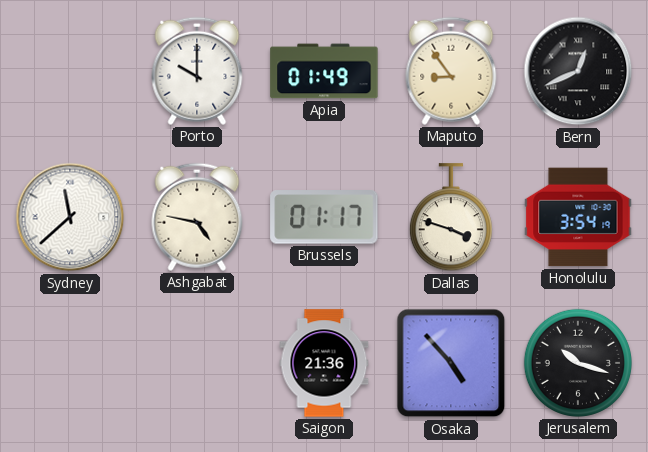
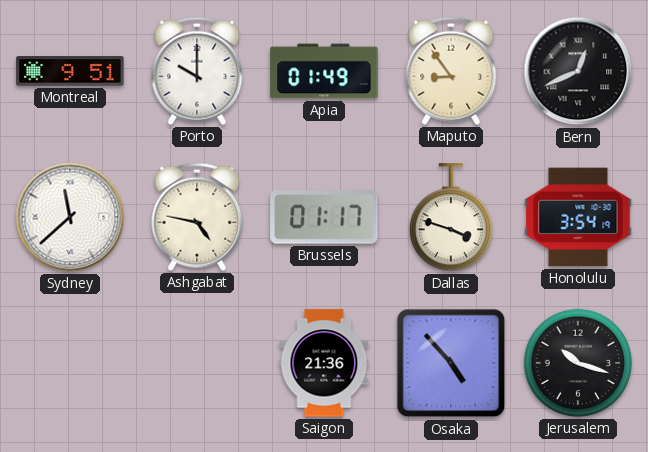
Montreal: none -> 9:51
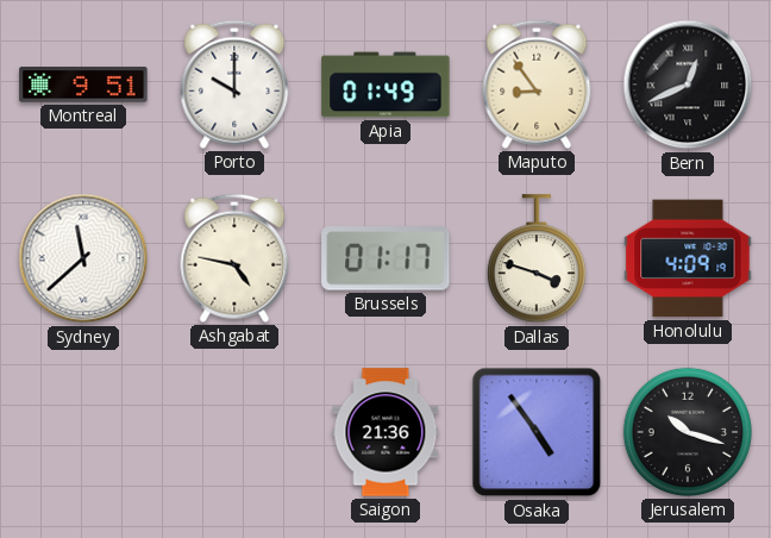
Honolulu: 3:54 -> 4:09
Osaka: 4:53 -> 4:54
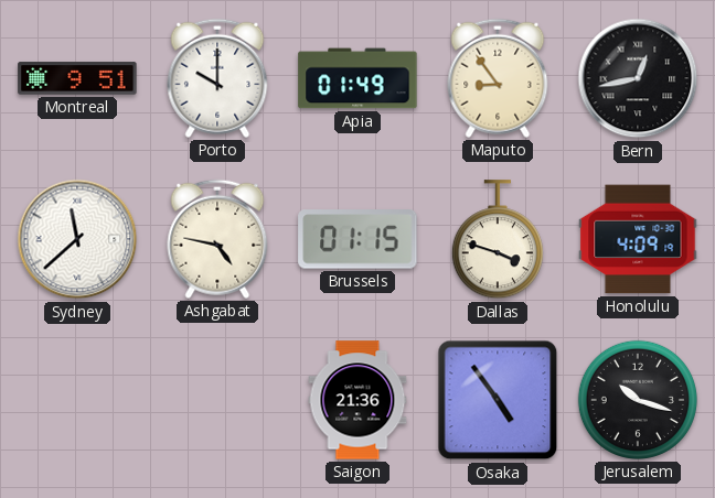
Bern: 12:41 -> 12:43
Brussels: 01:17 -> 01:15
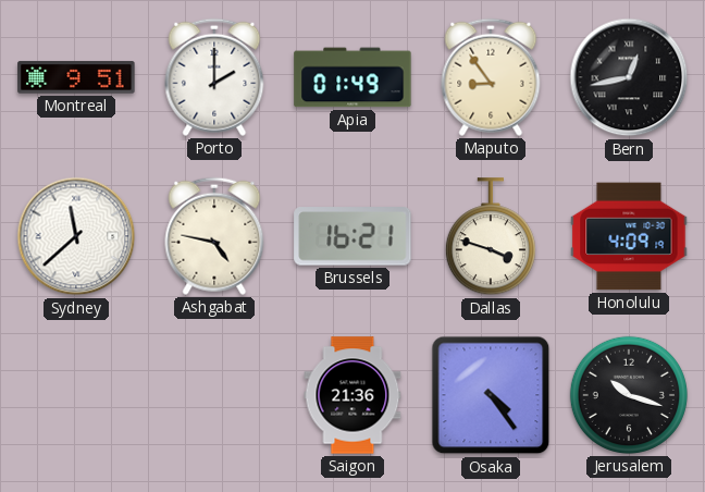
Porto: 10:00 -> 2:00
Brussels: 01:15 -> 16:21
Osaka: 4:54 -> 4:24
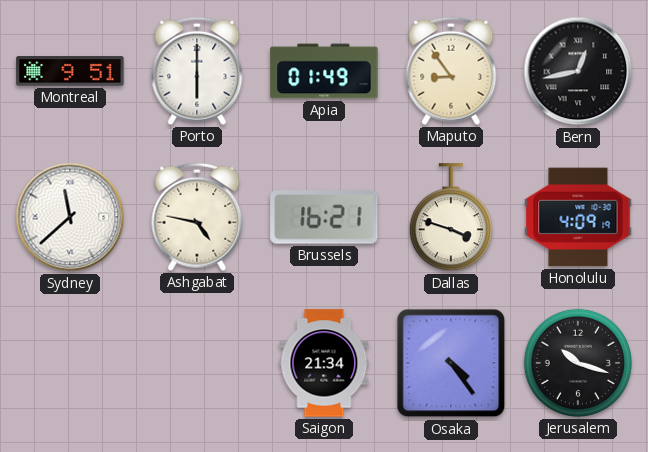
Porto: 2:00 -> 6:00
Saigon: 21:36 -> 21:34
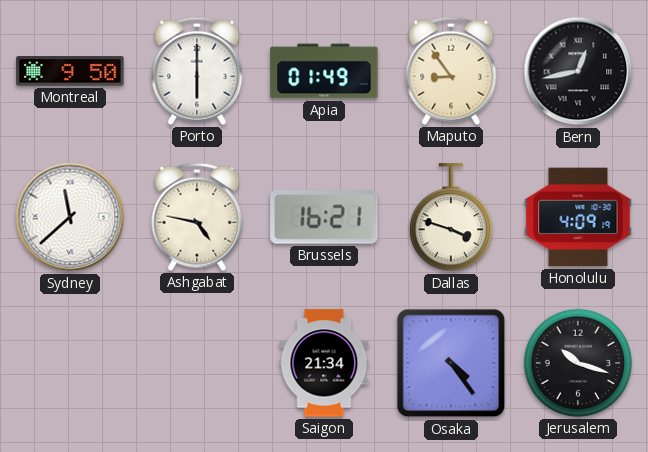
Montreal: 9:51 -> 9:50
